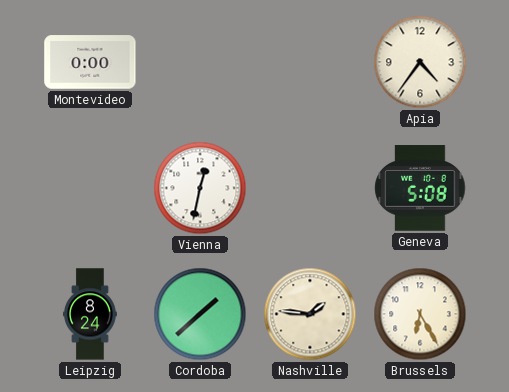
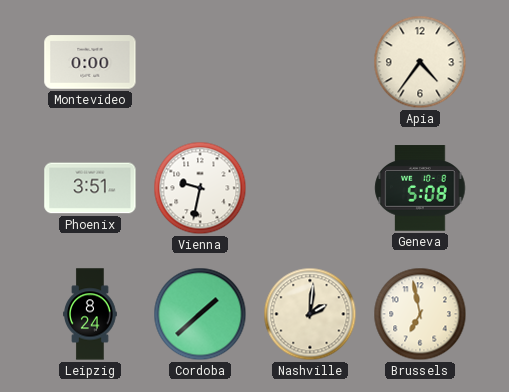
Phoenix: none -> 3:51
Vienna: 12:32 -> 9:32
Nashville: 1:46 -> 2:01
Brussels: 6:25 -> 6:58
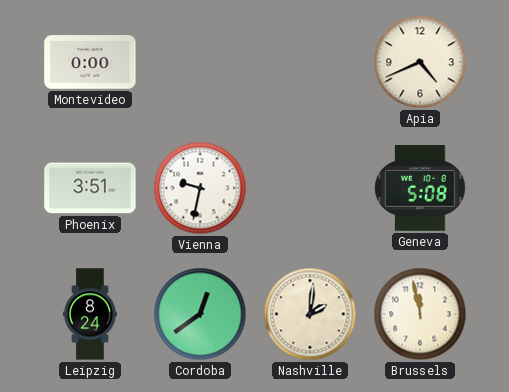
Apia: 4:36 -> 4:41
Cordoba: 1:38 -> 12:39
Brussels: 6:58 -> 11:58
